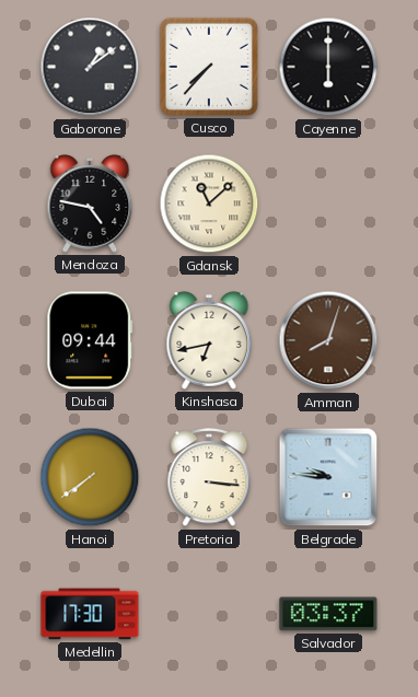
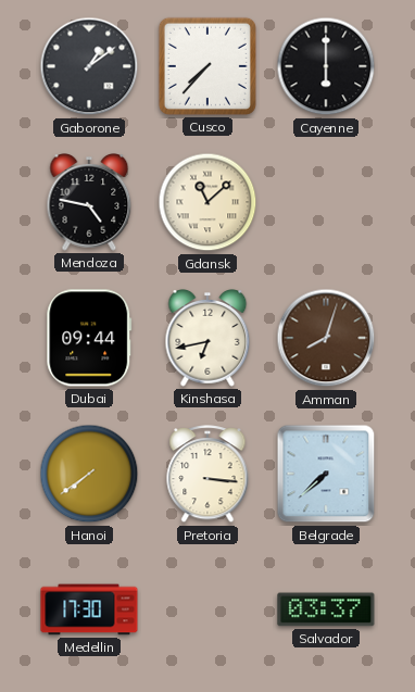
Belgrade: 9:46 -> 7:38
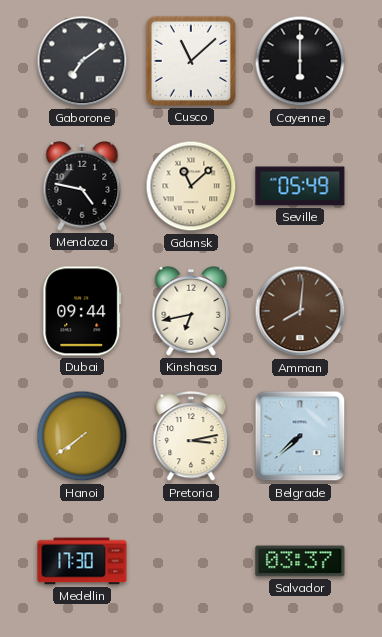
Gaborone: 1:09 -> 7:09
Cusco: 7:37 -> 11:08
Seville: none -> 05:49
Amman: 8:03 -> 8:01
Pretoria: 3:16 -> 3:13
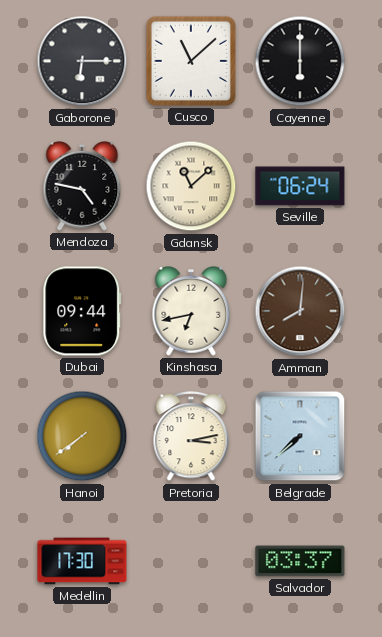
Gaborone: 7:09 -> 6:15
Seville: 05:49 -> 06:24
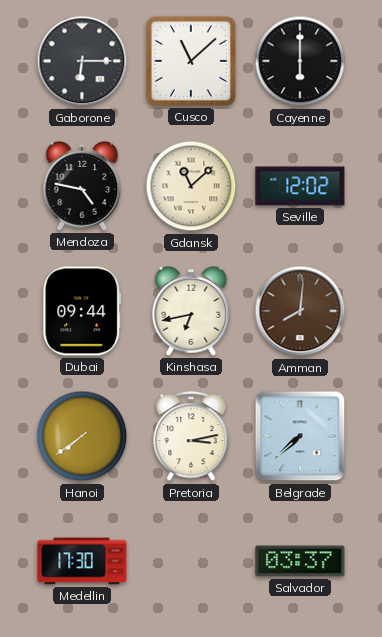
Seville: 06:24 -> 12:02
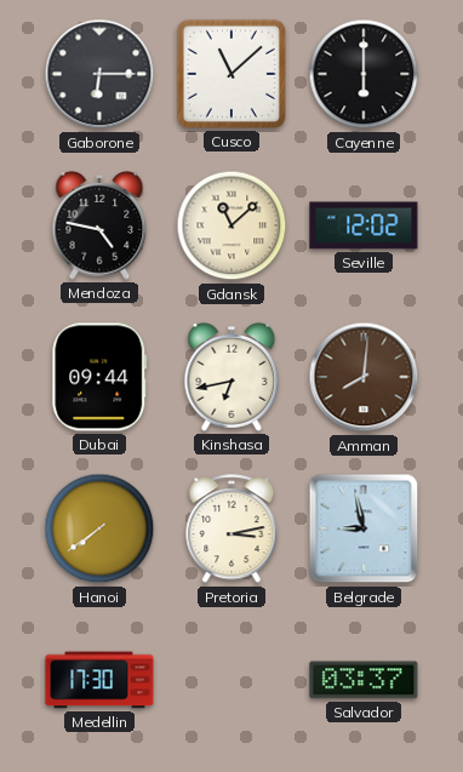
Belgrade: 7:38 -> 8:58
